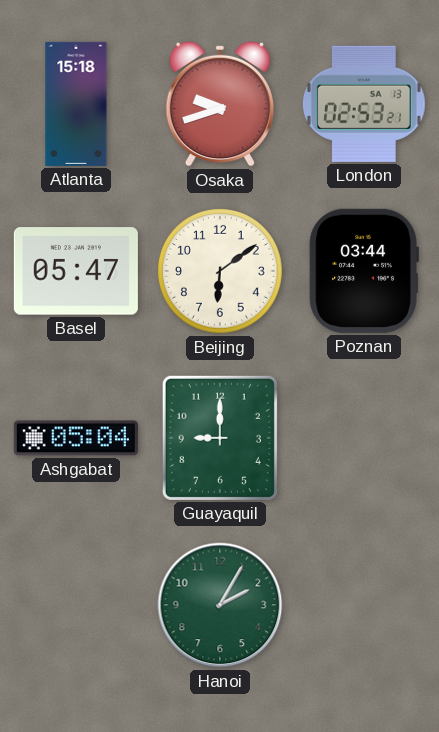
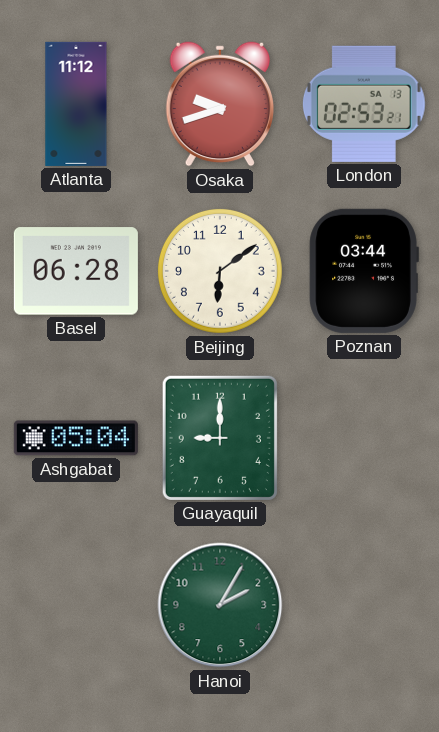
Atlanta: 15:18 -> 11:12
Basel: 05:47 -> 06:28
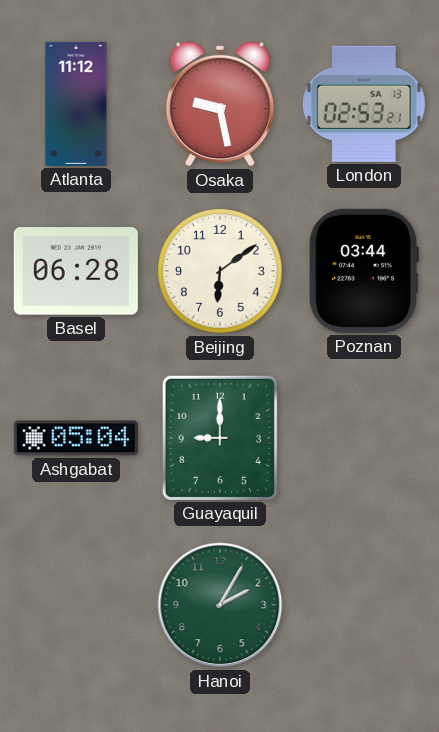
Osaka: 9:42 -> 9:28
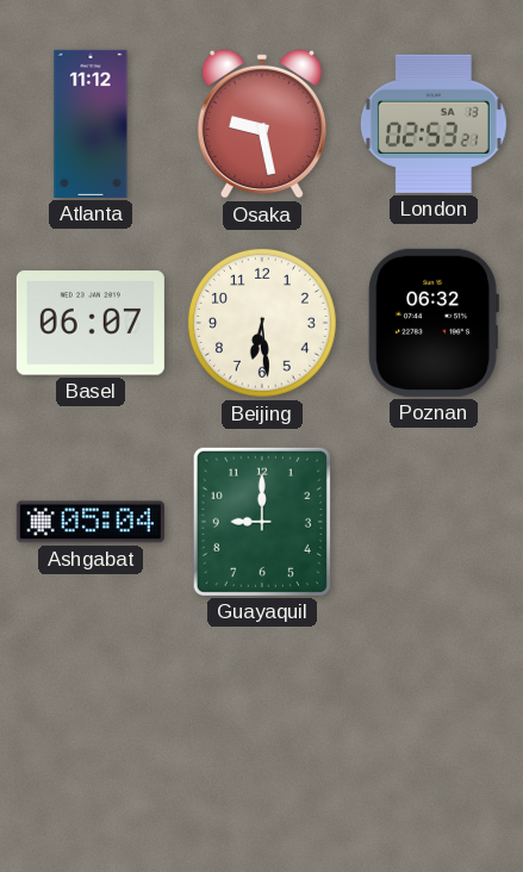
Basel: 06:28 -> 06:07
Beijing: 6:09 -> 6:29
Poznan: 03:44 -> 06:32
Hanoi: 2:05 -> none
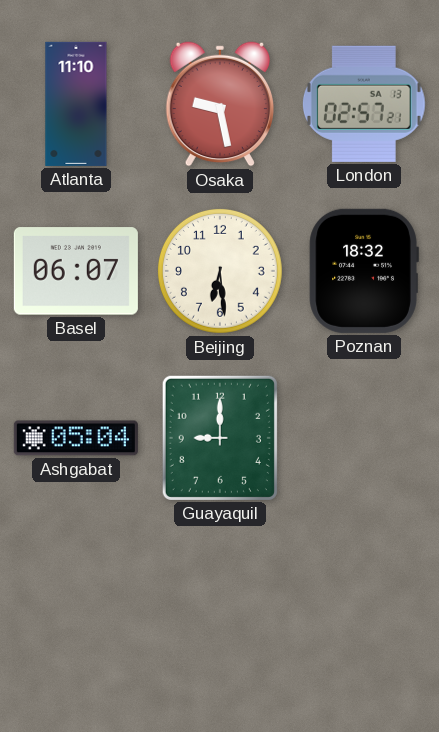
Atlanta: 11:12 -> 11:10
London: 02:53 -> 02:57
Poznan: 06:32 -> 18:32
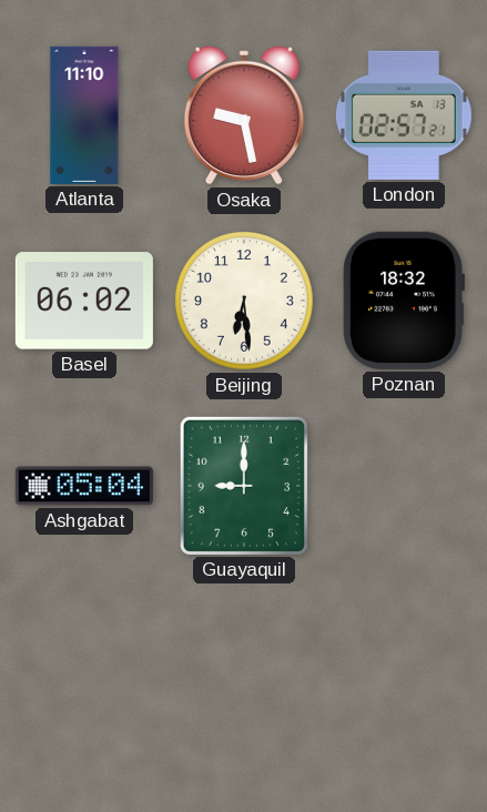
Basel: 06:07 -> 06:02
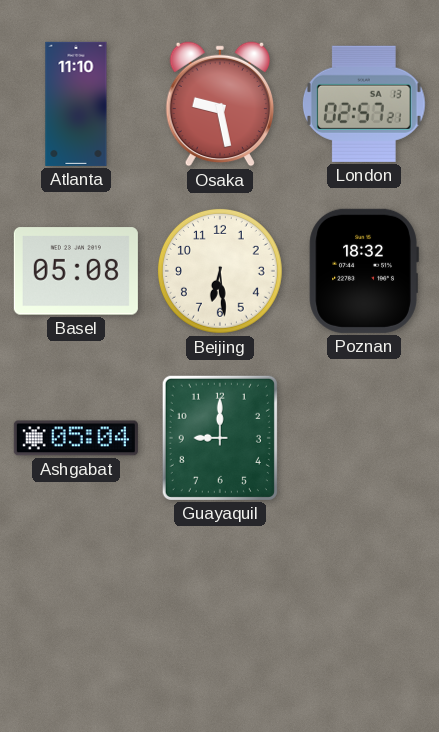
Basel: 06:02 -> 05:08
